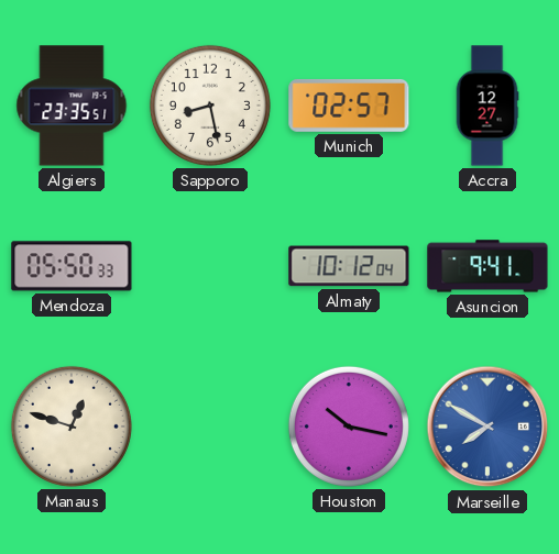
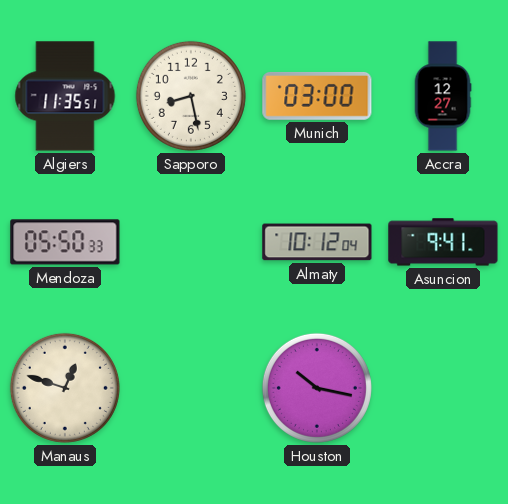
Algiers: 23:35 -> 11:35
Munich: 02:57 -> 03:00
Marseille: 7:50 -> none
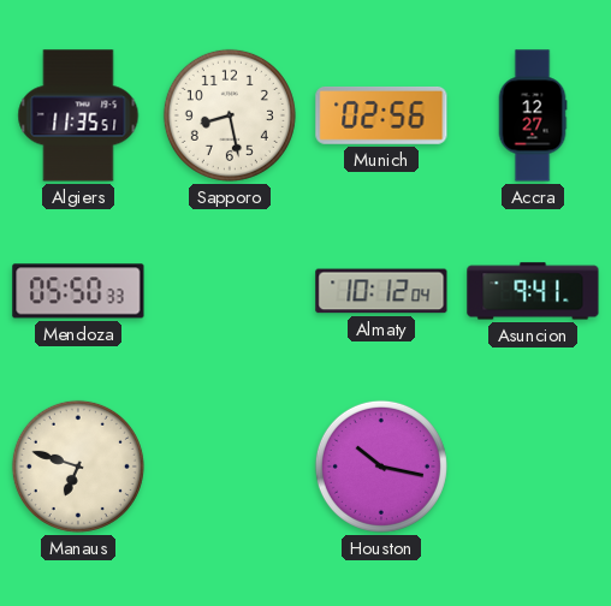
Munich: 03:00 -> 02:56
Manaus: 12:48 -> 6:48
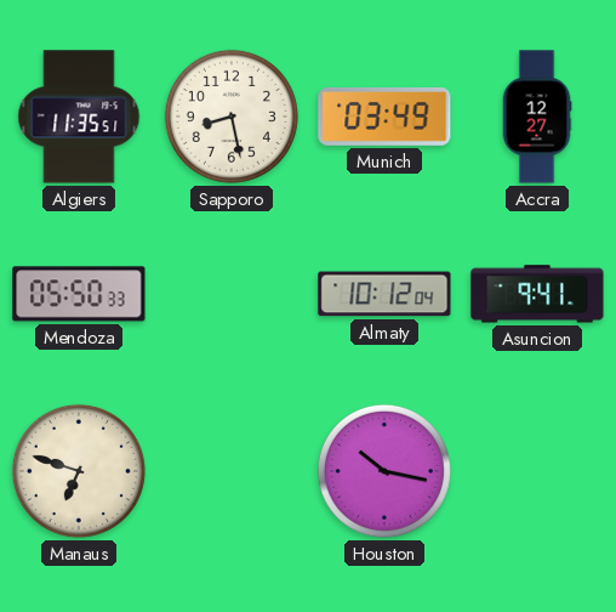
Munich: 02:56 -> 03:49
